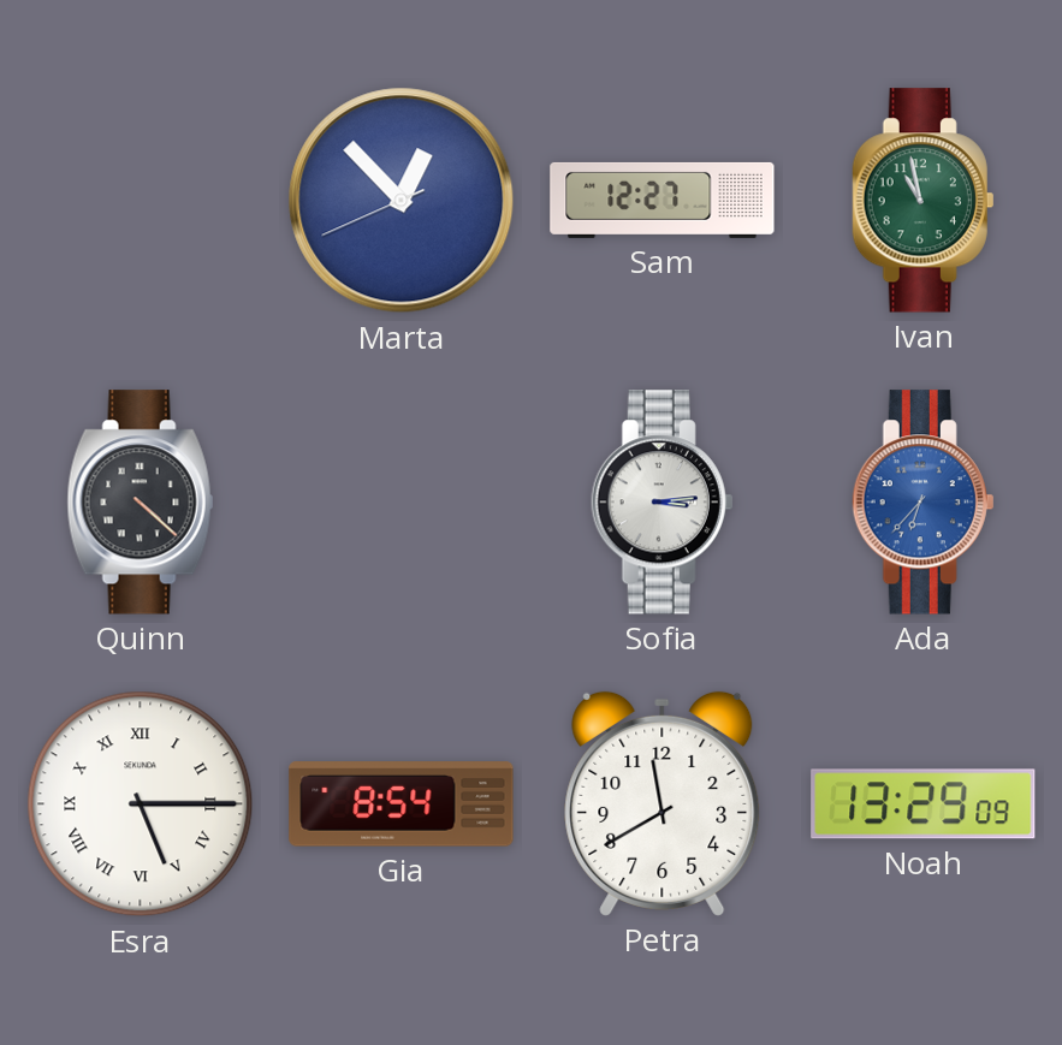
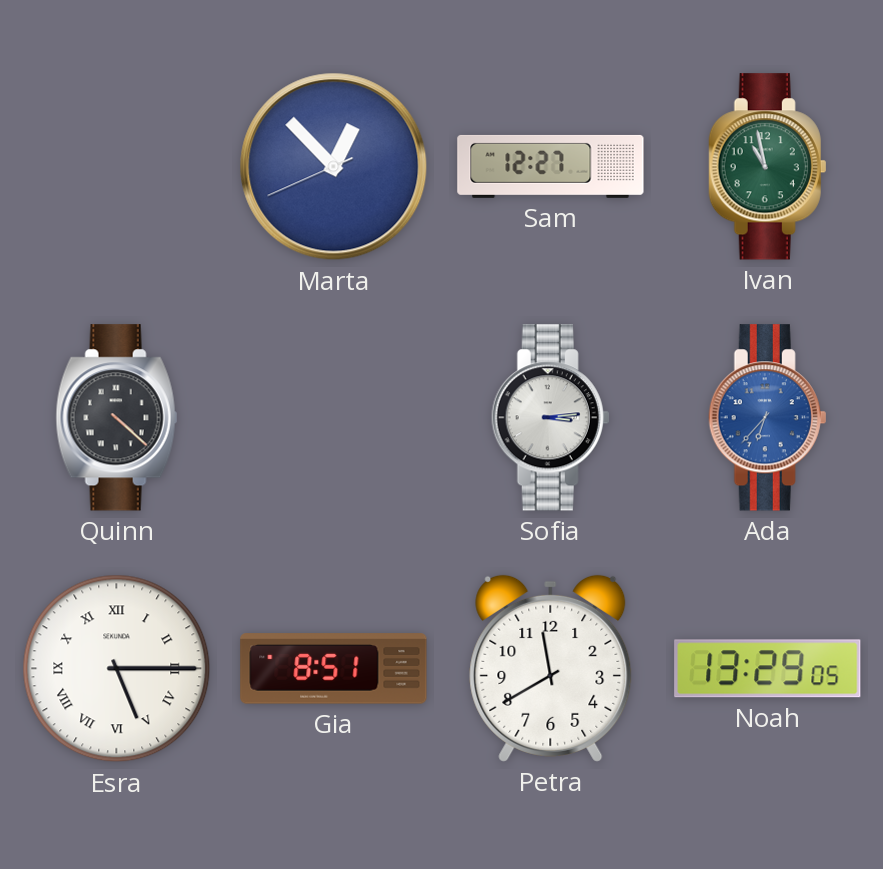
Gia: 8:54 -> 8:51
Noah: 13:29:09 -> 13:29:05
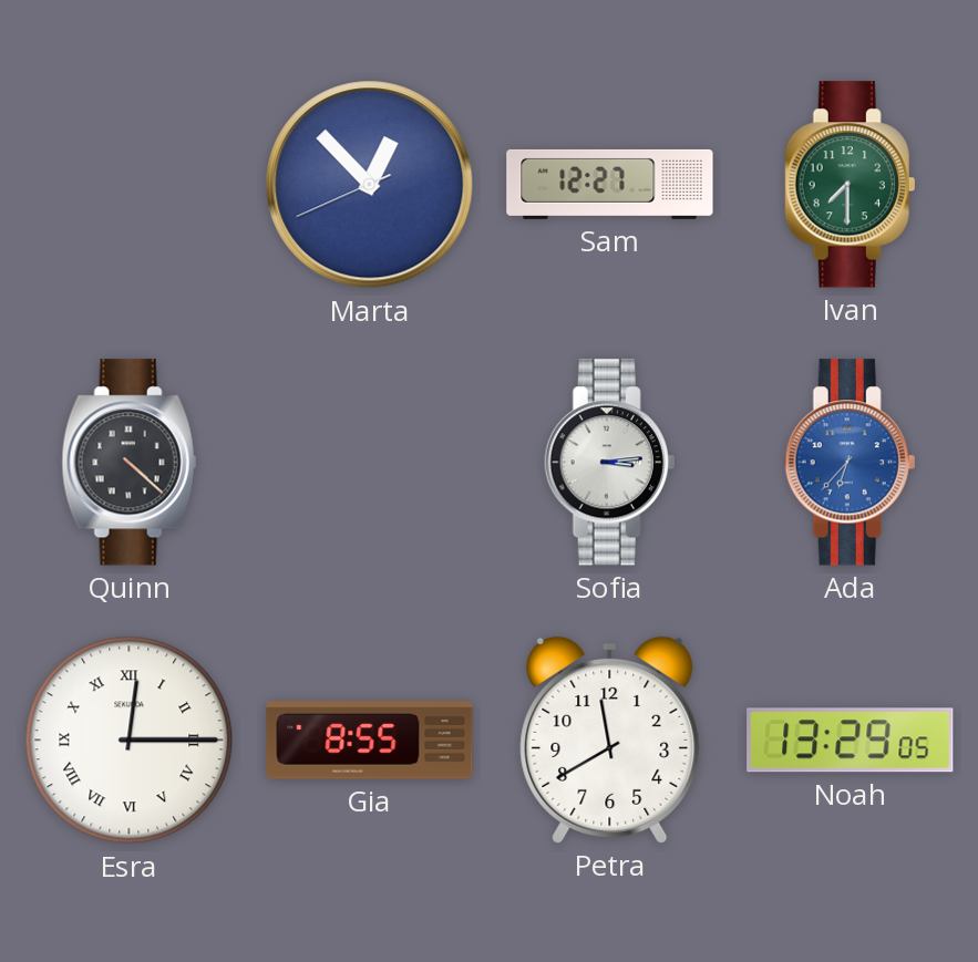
Ivan: 10:58 -> 7:30
Esra: 5:15 -> 12:15
Gia: 8:51 -> 8:55
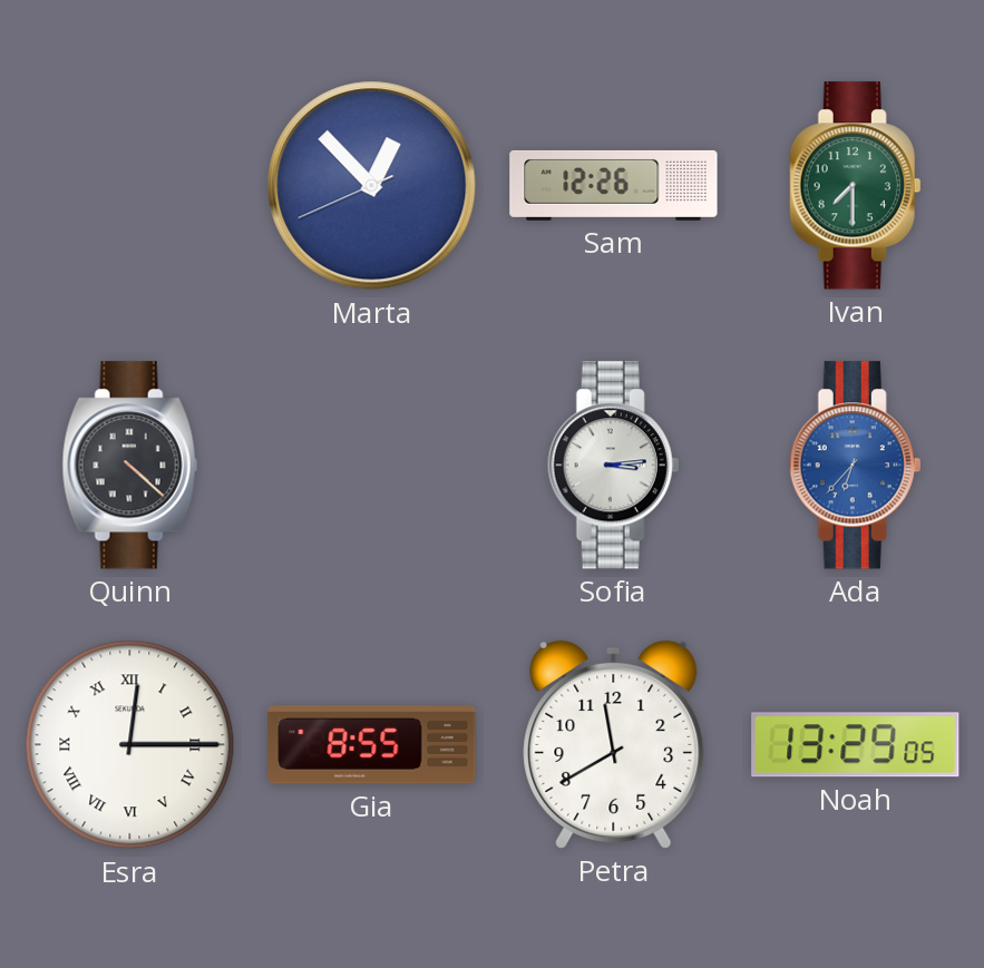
Sam: 12:27 -> 12:26
